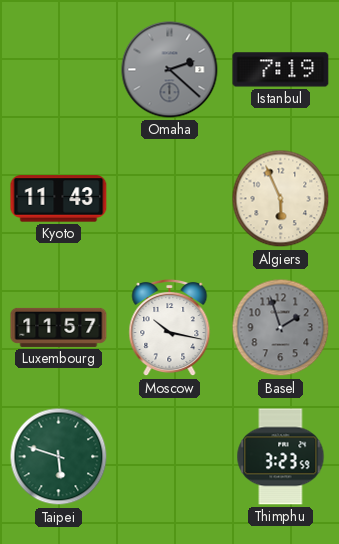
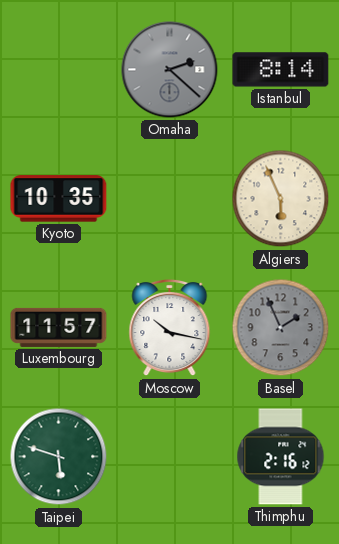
Istanbul: 7:19 -> 8:14
Kyoto: 11:43 -> 10:35
Basel: 1:57 -> 1:56
Thimphu: 3:23 -> 2:16
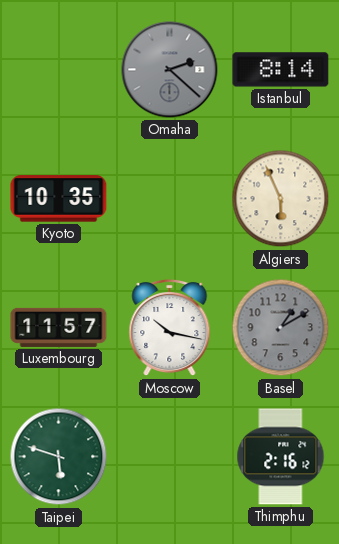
Basel: 1:56 -> 1:10
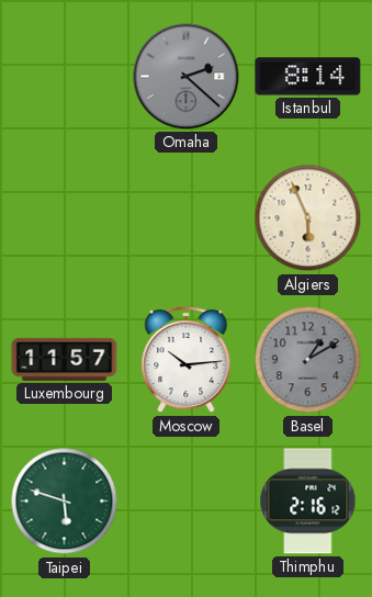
Kyoto: 10:35 -> none
Moscow: 10:17 -> 10:14
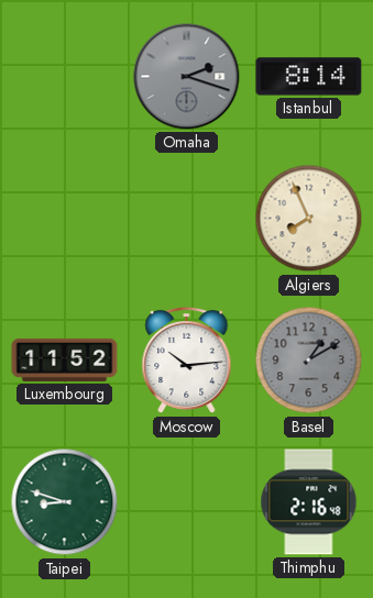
Omaha: 2:22 -> 2:18
Algiers: 5:56 -> 7:56
Luxembourg: 11:57 -> 11:52
Taipei: 5:48 -> 8:48
Thimphu: 2:16:12 -> 2:16:48
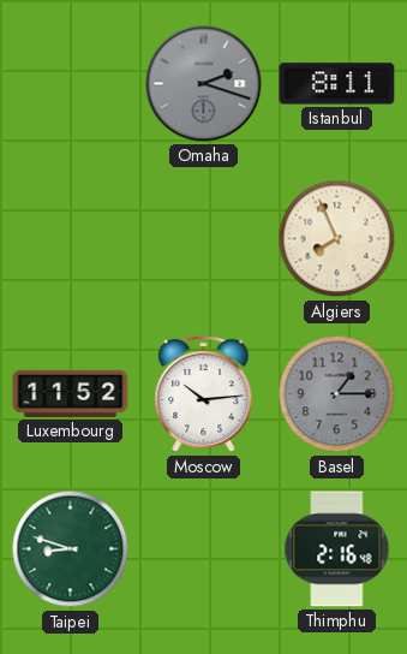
Istanbul: 8:14 -> 8:11
Basel: 1:10 -> 1:15
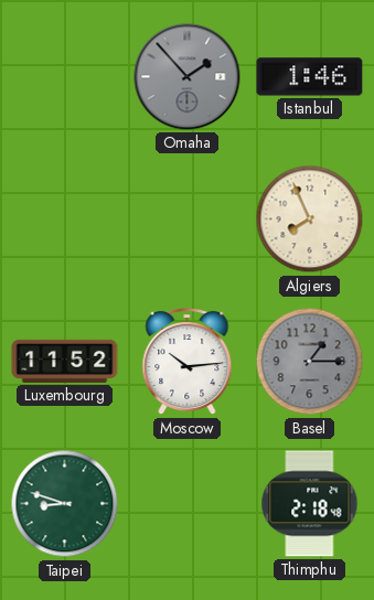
Omaha: 2:18 -> 1:53
Istanbul: 8:11 -> 1:46
Thimphu: 2:16 -> 2:18
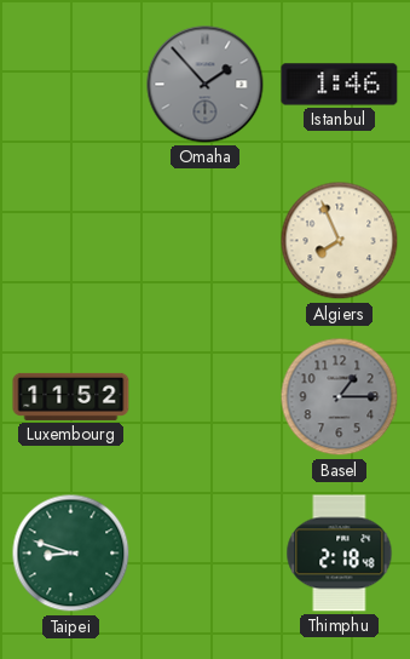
Moscow: 10:14 -> none
